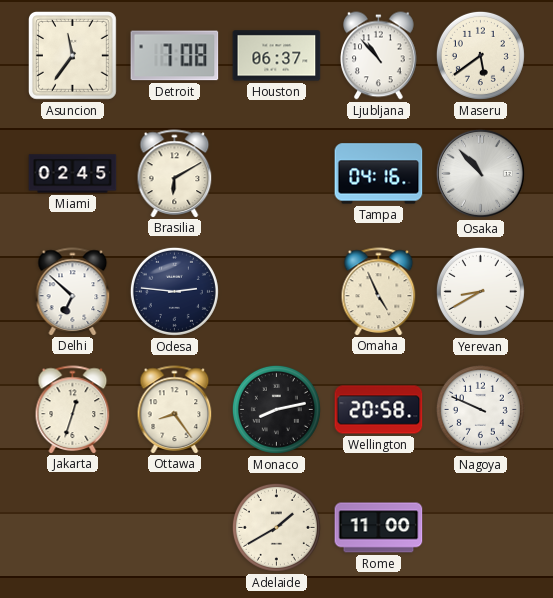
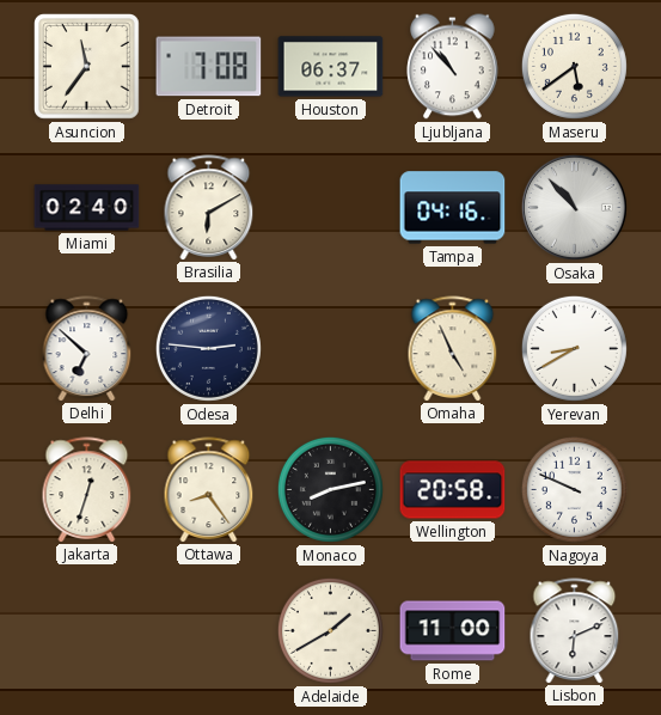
Miami: 02:45 -> 02:40
Lisbon: none -> 6:11
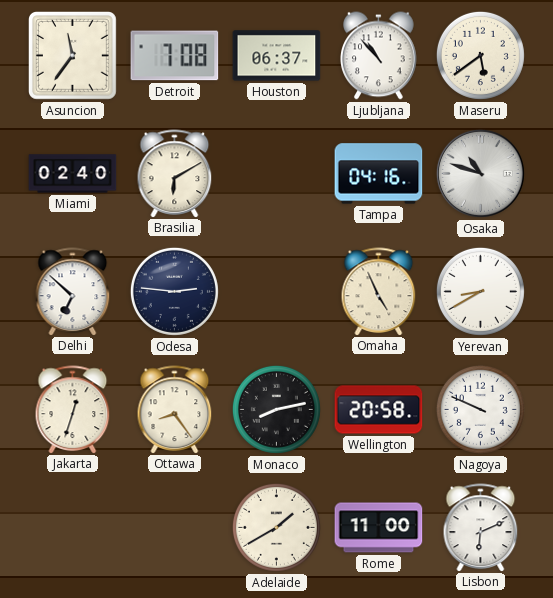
Osaka: 10:53 -> 10:48
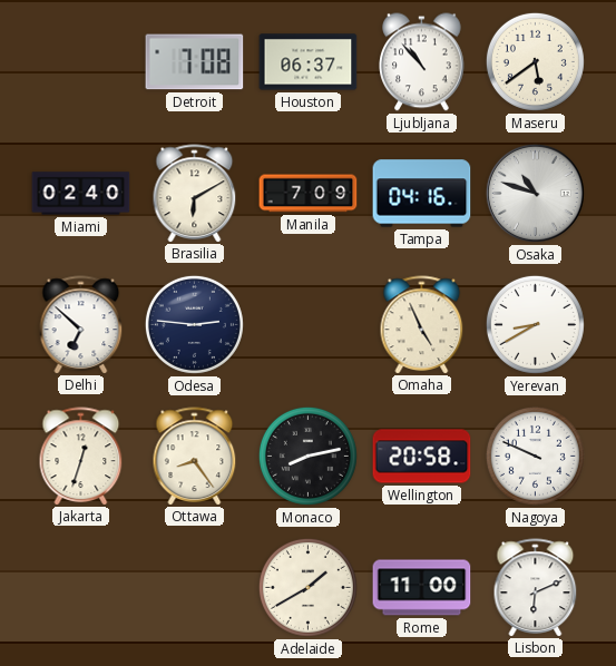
Asuncion: 11:36 -> none
Manila: none -> 7:09
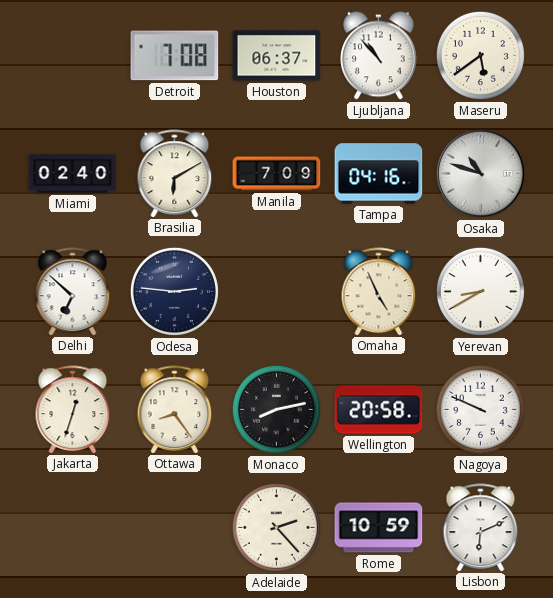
Adelaide: 1:40 -> 2:23
Rome: 11:00 -> 10:59
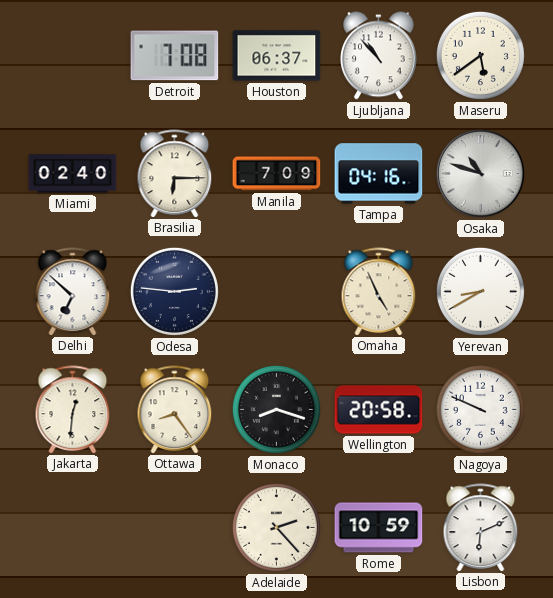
Brasilia: 6:10 -> 6:15
Jakarta: 12:33 -> 12:31
Monaco: 8:13 -> 8:18
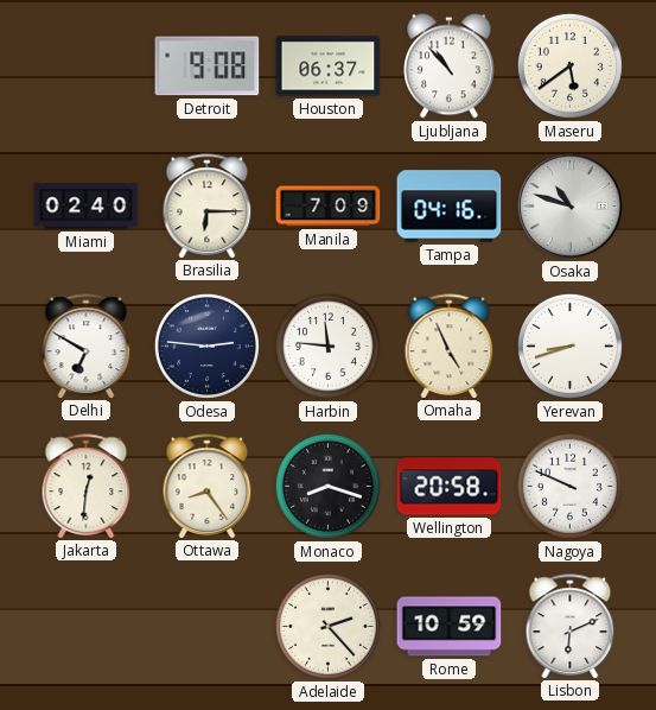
Detroit: 7:08 -> 9:08
Delhi: 6:52 -> 6:50
Harbin: none -> 11:46
Yerevan: 8:40 -> 8:42
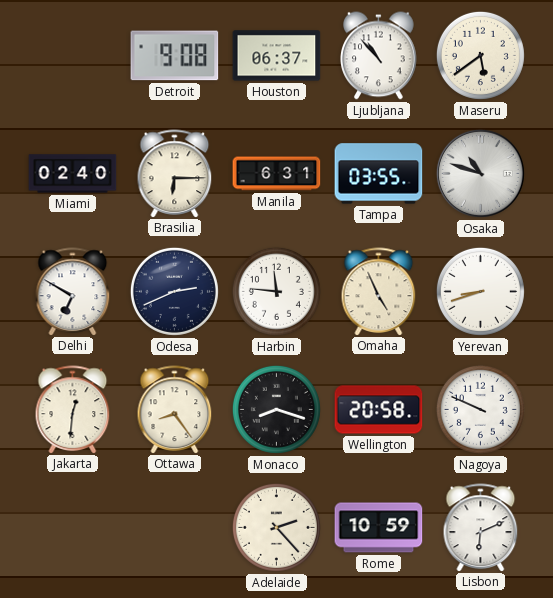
Manila: 7:09 -> 6:31
Tampa: 04:16 -> 03:55
Odesa: 2:46 -> 2:41
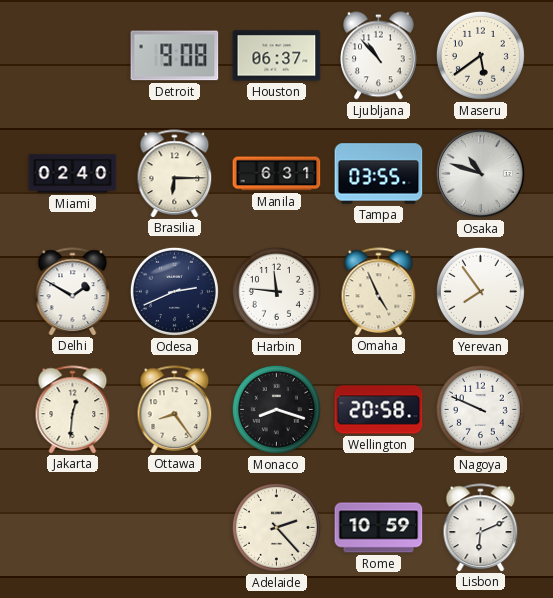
Delhi: 6:50 -> 1:50
Yerevan: 8:42 -> 7:54
